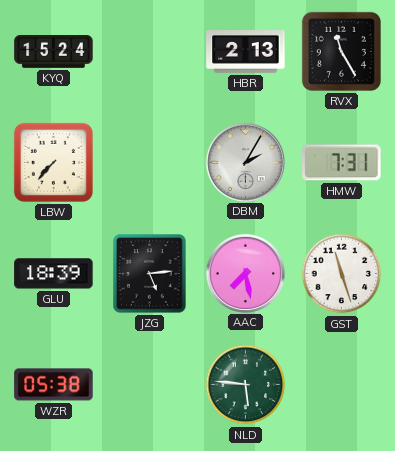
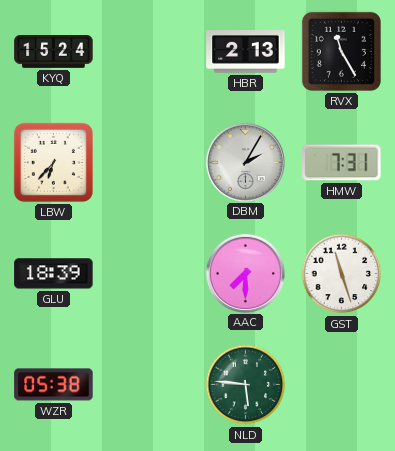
LBW: 7:37 -> 6:37
JZG: 5:14 -> none
AAC: 7:28 -> 7:30
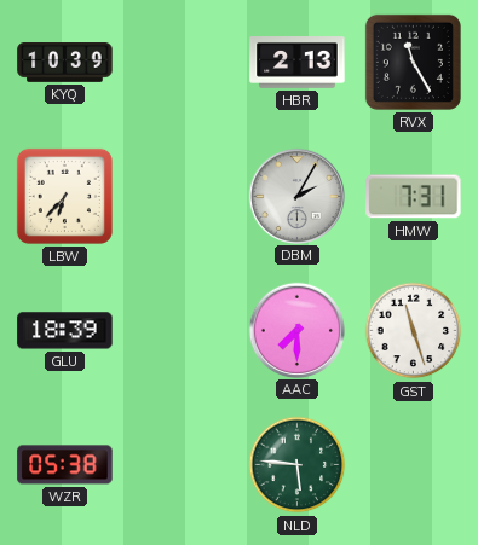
KYQ: 15:24 -> 10:39
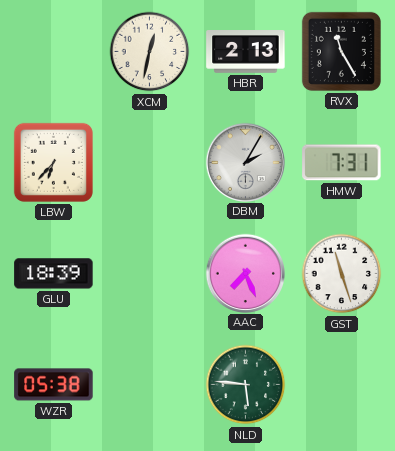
KYQ: 10:39 -> none
XCM: none -> 12:32
AAC: 7:30 -> 7:26
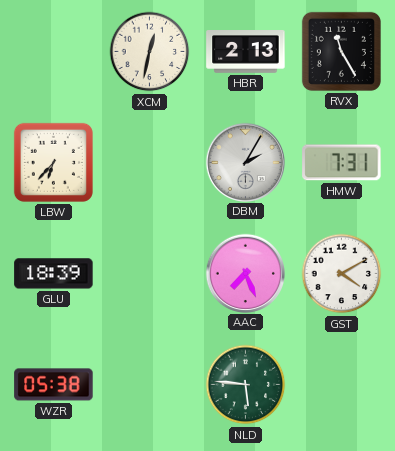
GST: 11:27 -> 4:10
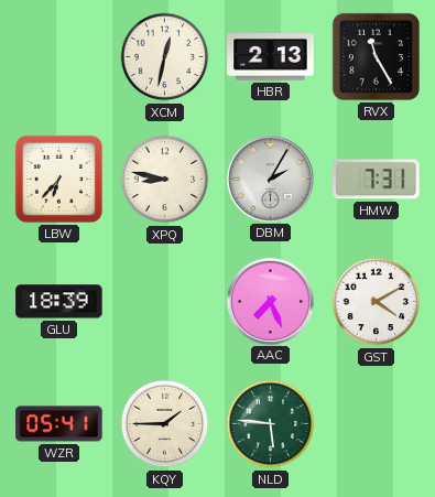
XPQ: none -> 8:47
WZR: 05:38 -> 05:41
KQY: none -> 1:45
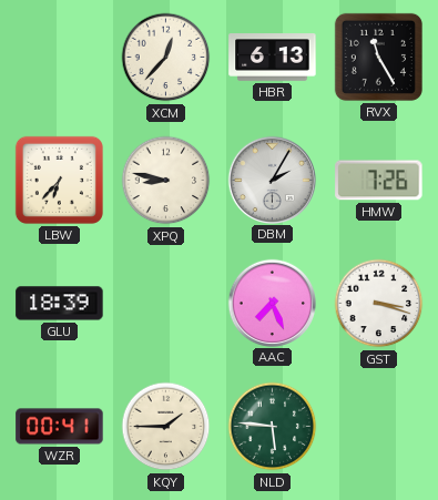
XCM: 12:32 -> 12:37
HBR: 2:13 -> 6:13
HMW: 7:31 -> 7:26
GST: 4:10 -> 3:18
WZR: 05:41 -> 00:41
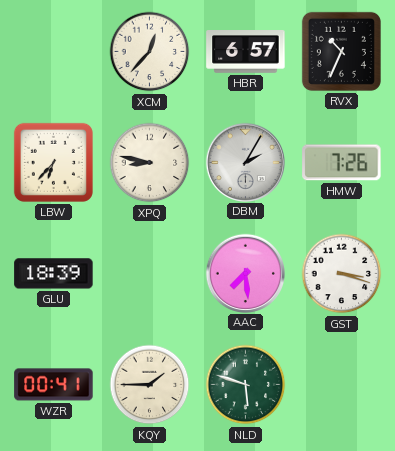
HBR: 6:13 -> 6:57
RVX: 11:25 -> 10:34
AAC: 7:26 -> 7:29
NLD: 5:46 -> 5:48
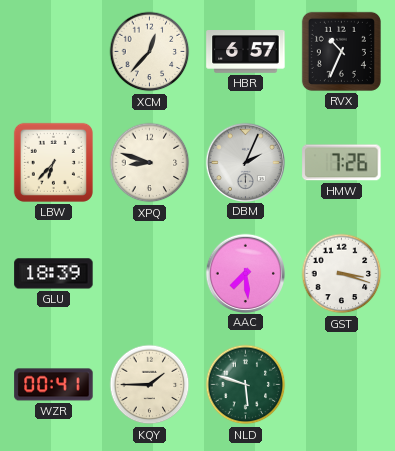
XPQ: 8:47 -> 8:48
DBM: 2:05 -> 2:04
